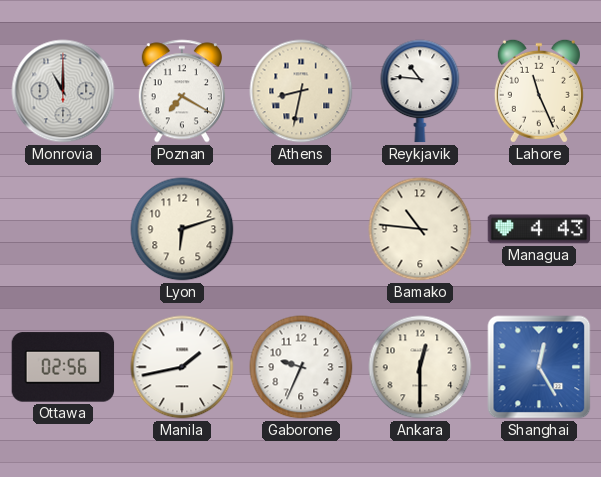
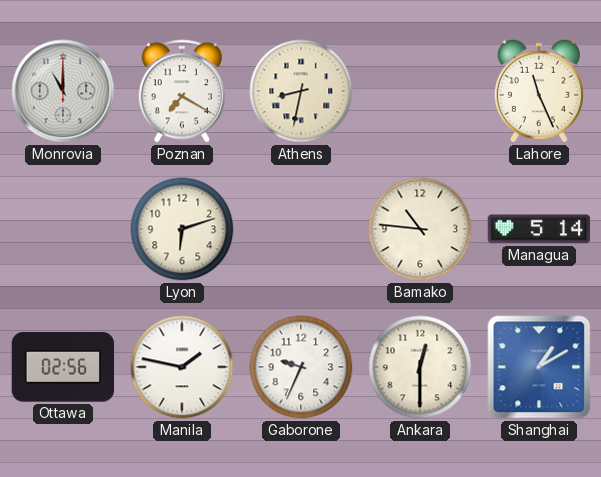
Reykjavik: 10:46 -> none
Managua: 4:43 -> 5:14
Manila: 1:43 -> 1:47
Shanghai: 12:25 -> 1:10
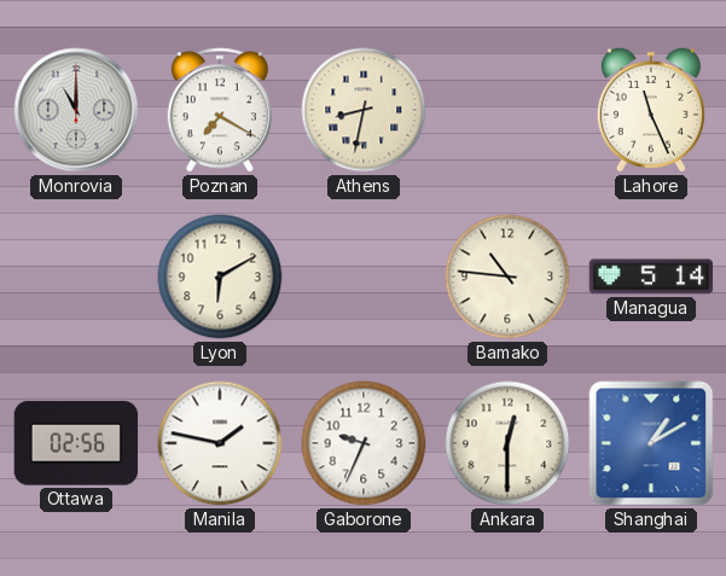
Lyon: 6:12 -> 6:10
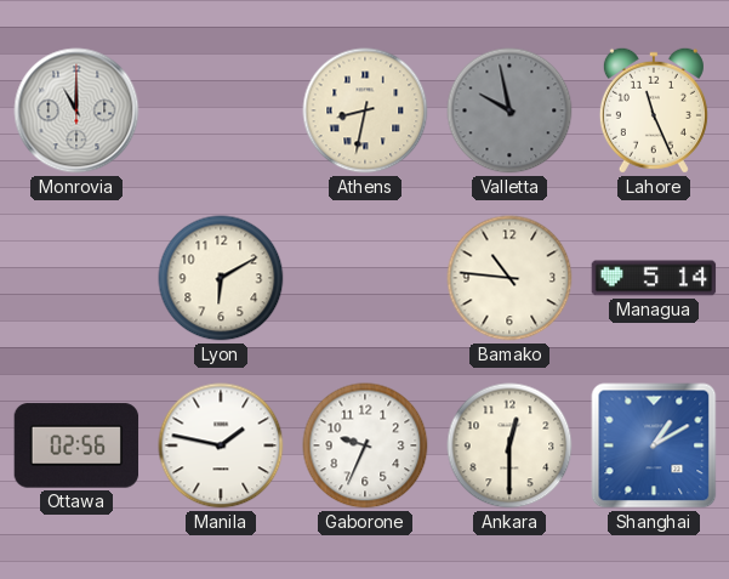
Poznan: 7:20 -> none
Valletta: none -> 9:58
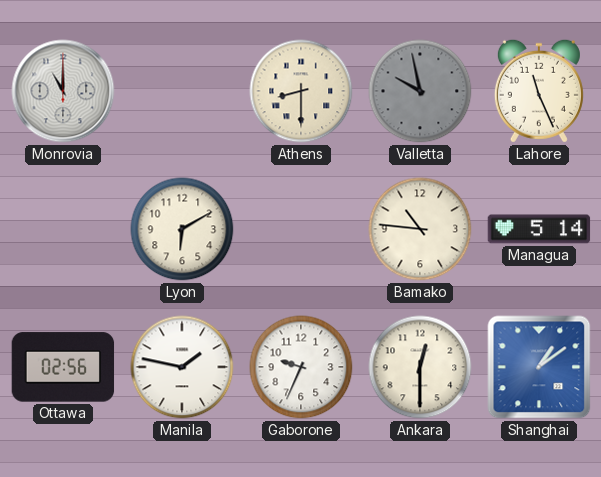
Athens: 8:32 -> 8:30
Shanghai: 1:10 -> 1:09
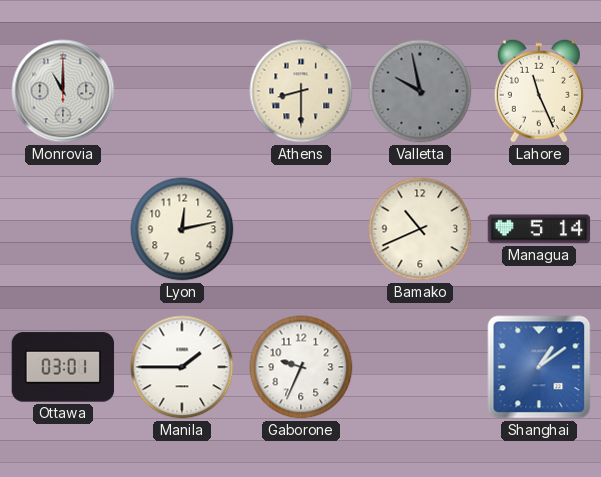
Lyon: 6:10 -> 12:13
Bamako: 10:46 -> 10:41
Ottawa: 02:56 -> 03:01
Manila: 1:47 -> 1:45
Ankara: 12:30 -> none
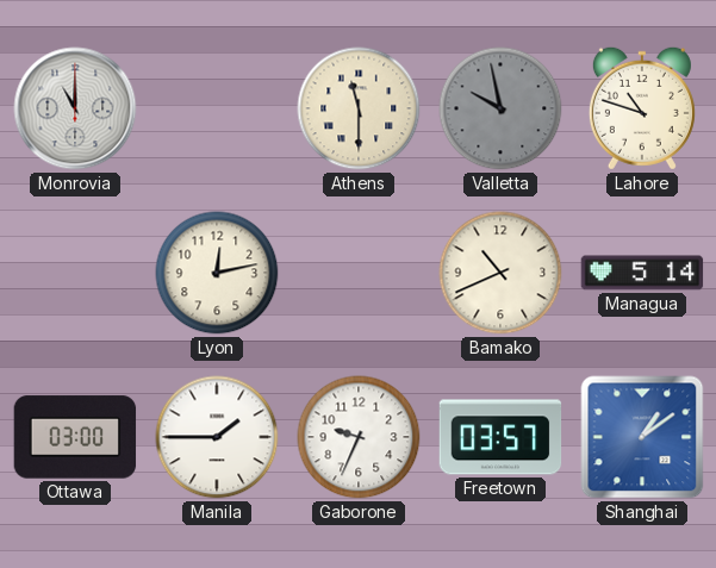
Athens: 8:30 -> 11:30
Lahore: 11:26 -> 10:48
Ottawa: 03:01 -> 03:00
Freetown: none -> 03:57
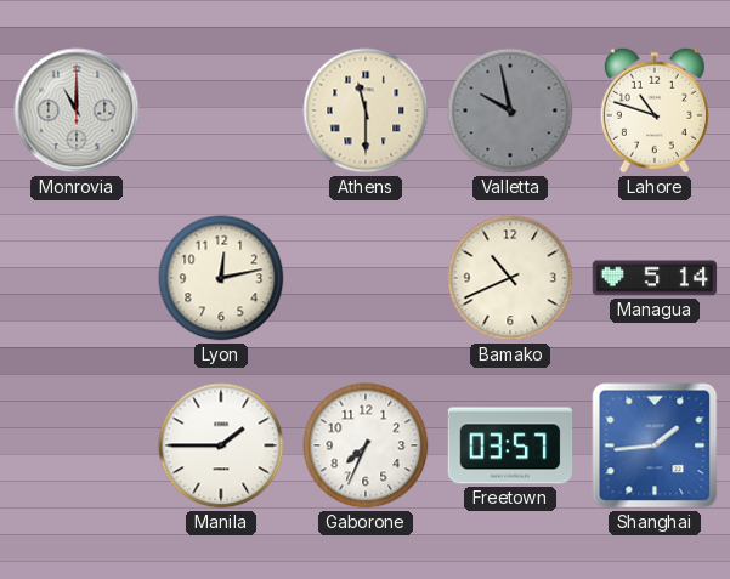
Ottawa: 03:00 -> none
Gaborone: 9:34 -> 7:34
Shanghai: 1:09 -> 1:44
